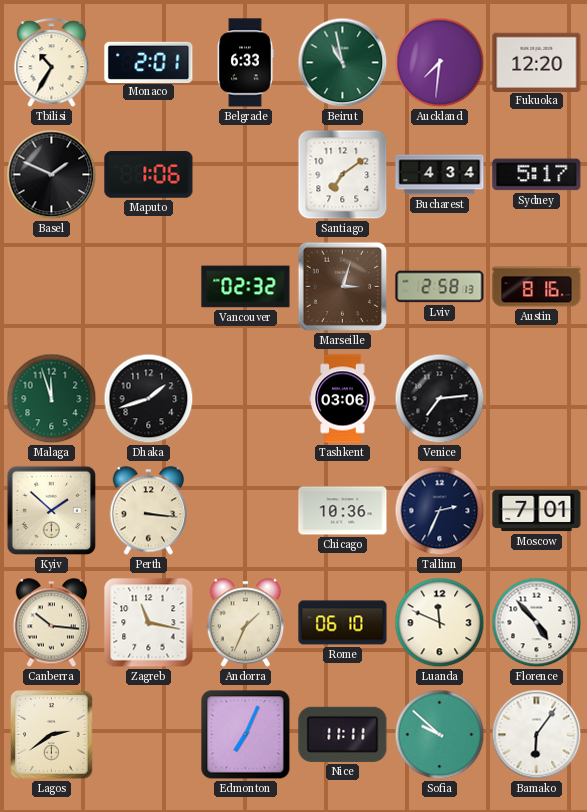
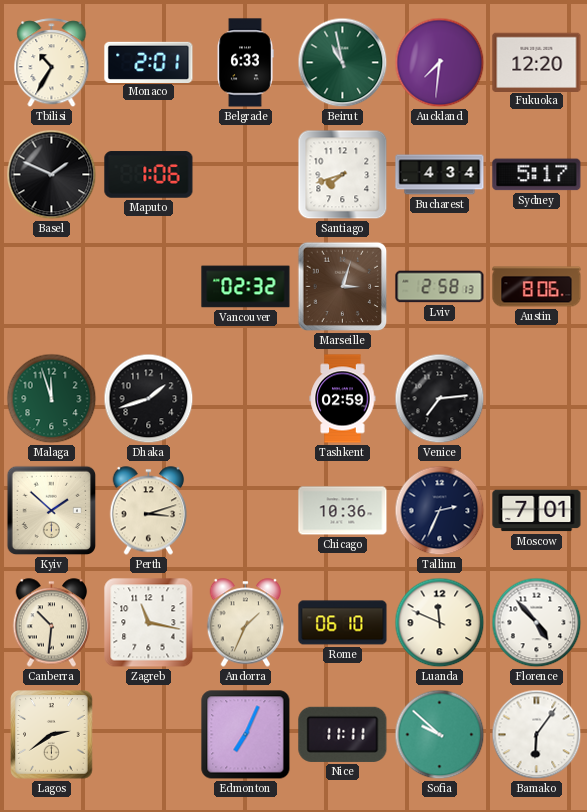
Santiago: 7:09 -> 7:42
Austin: 8:16 -> 8:06
Tashkent: 03:06 -> 02:59
Perth: 3:16 -> 3:12
Canberra: 10:16 -> 10:31
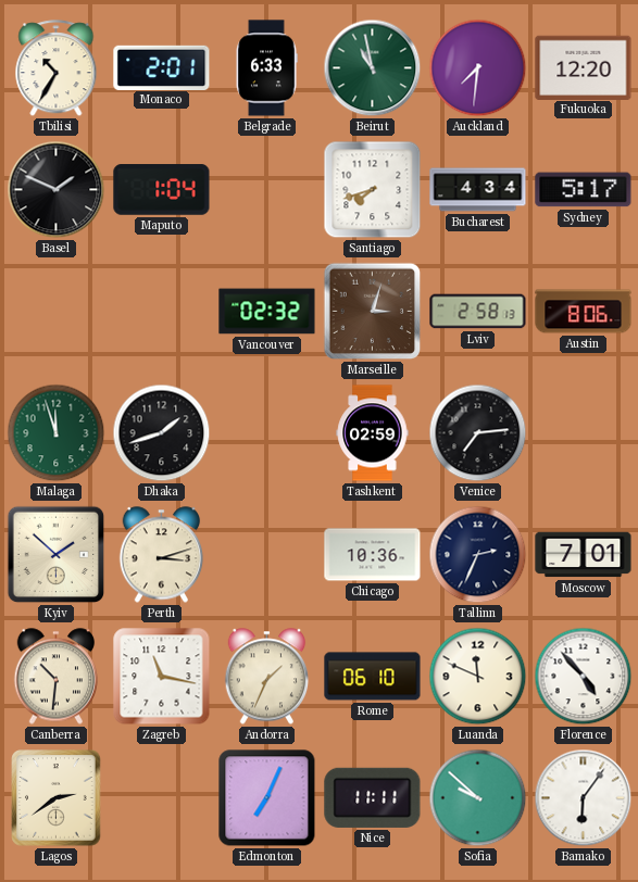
Maputo: 1:06 -> 1:04
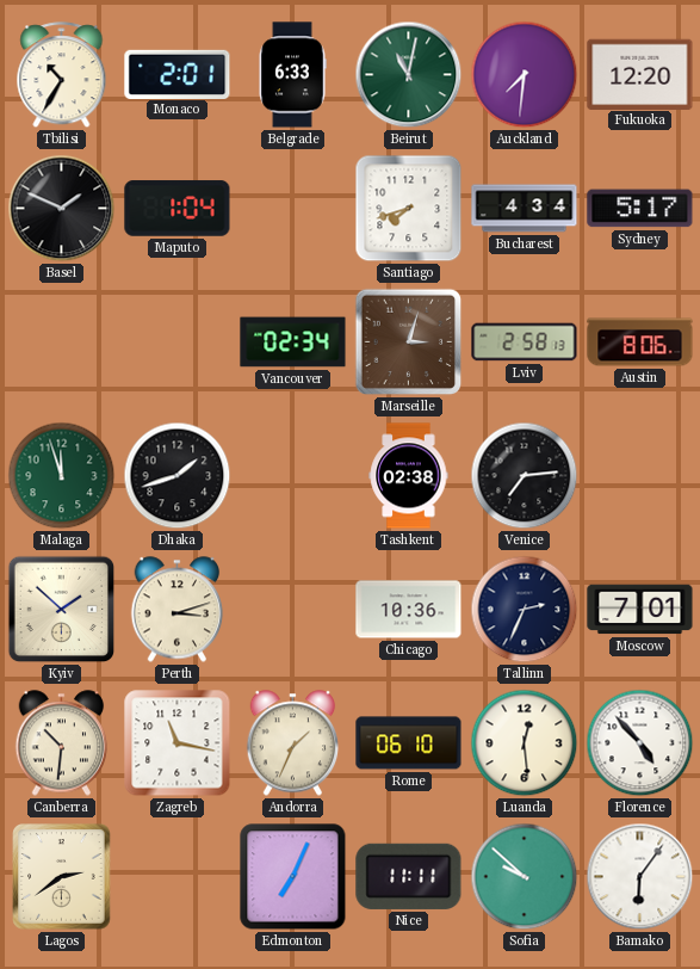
Beirut: 10:58 -> 11:02
Vancouver: 02:32 -> 02:34
Tashkent: 02:59 -> 02:38
Luanda: 11:49 -> 12:29
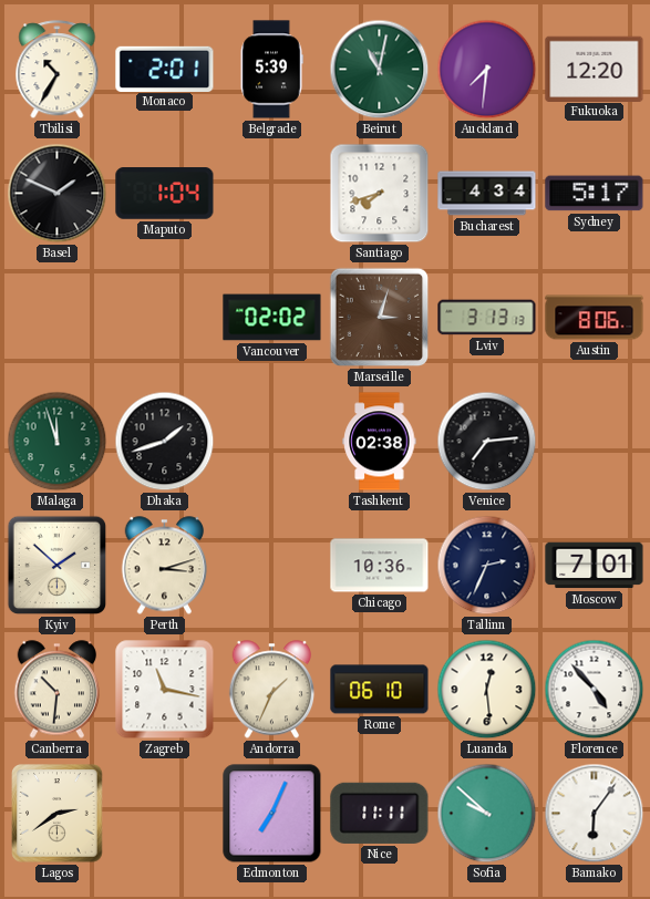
Belgrade: 6:33 -> 5:39
Vancouver: 02:34 -> 02:02
Lviv: 2:58 -> 3:13
